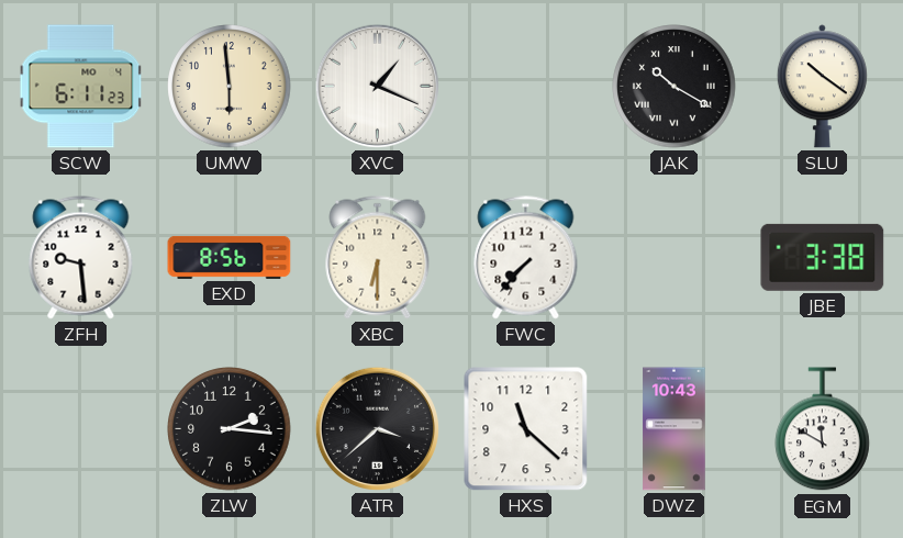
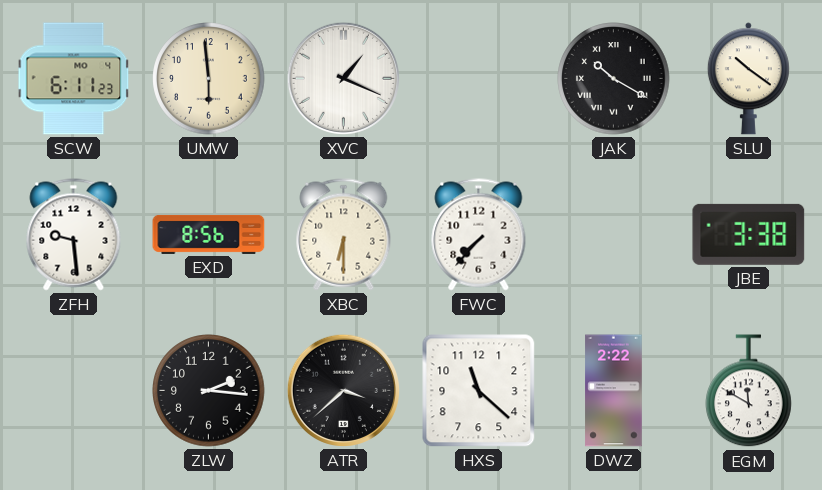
DWZ: 10:43 -> 2:22
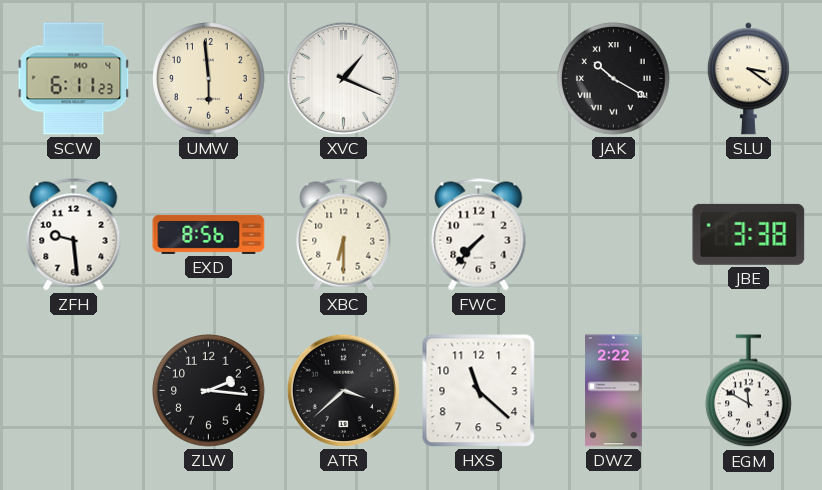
SLU: 10:21 -> 3:21
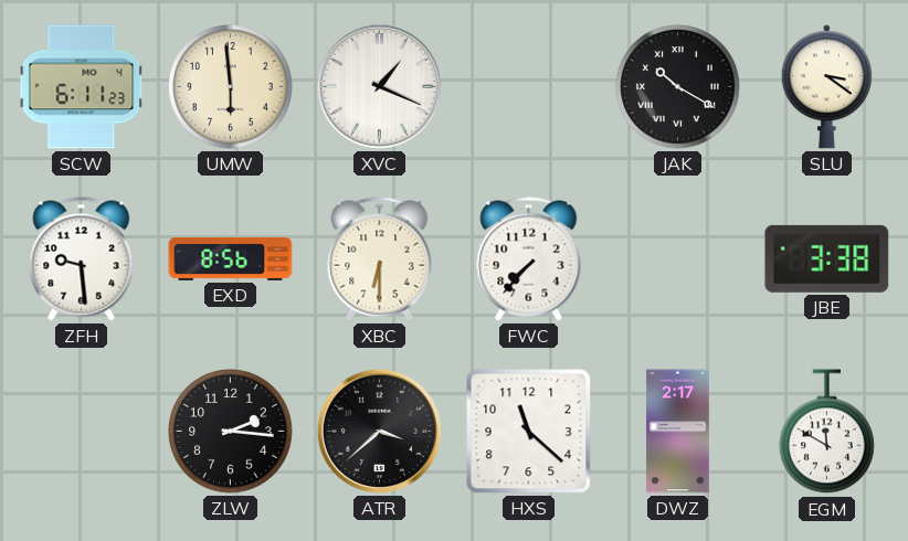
DWZ: 2:22 -> 2:17
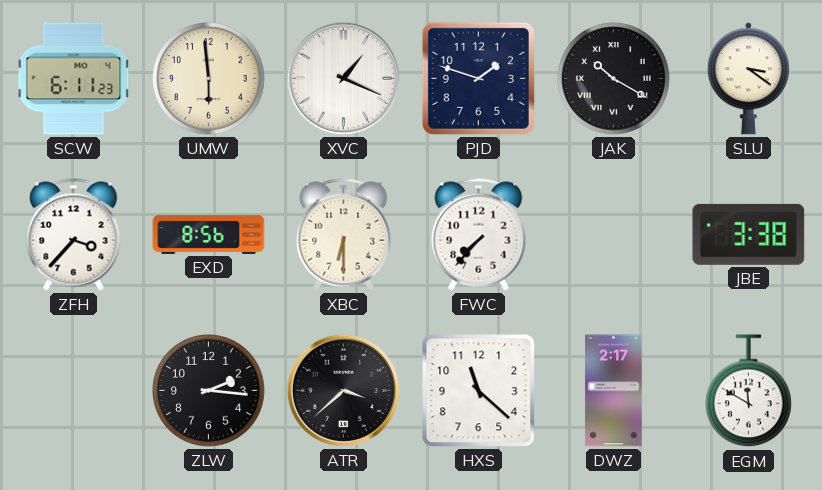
PJD: none -> 1:48
ZFH: 9:29 -> 3:37
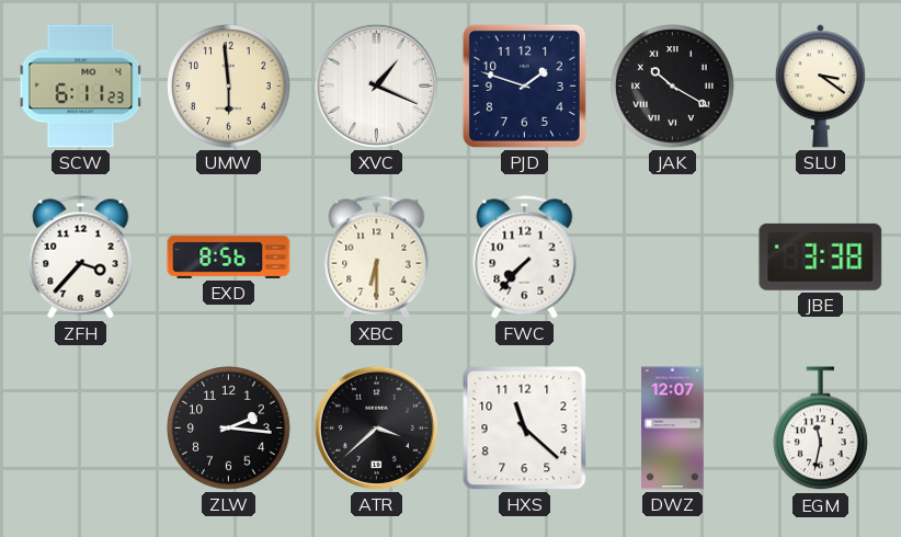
DWZ: 2:17 -> 12:07
EGM: 11:50 -> 11:32
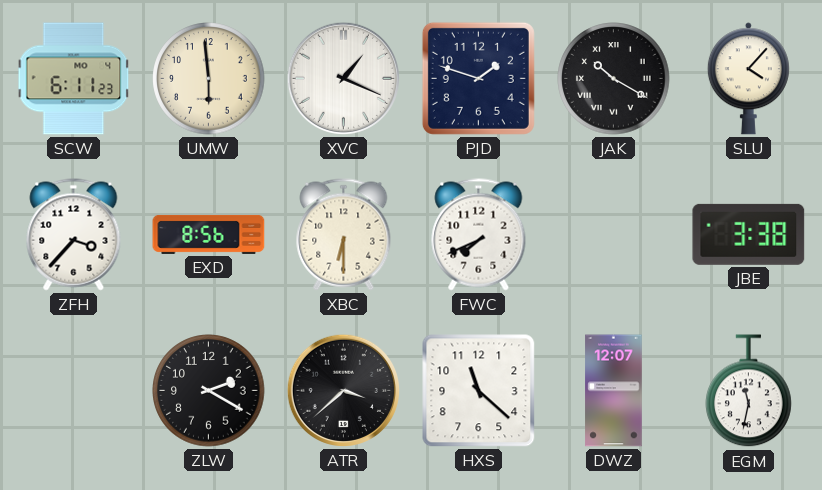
SLU: 3:21 -> 4:07
FWC: 7:37 -> 7:41
ZLW: 2:16 -> 2:20
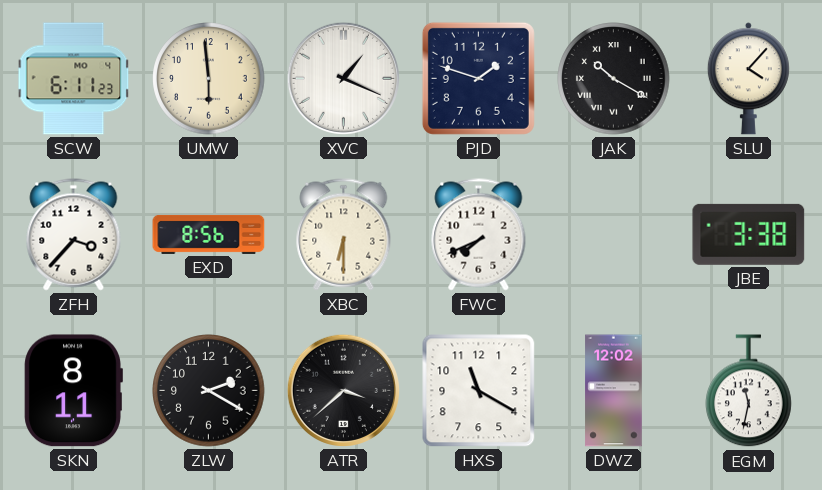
SKN: none -> 8:11
HXS: 11:22 -> 11:20
DWZ: 12:07 -> 12:02
